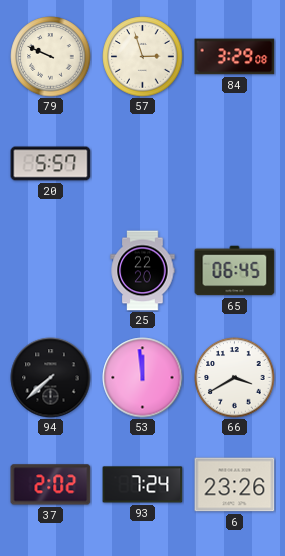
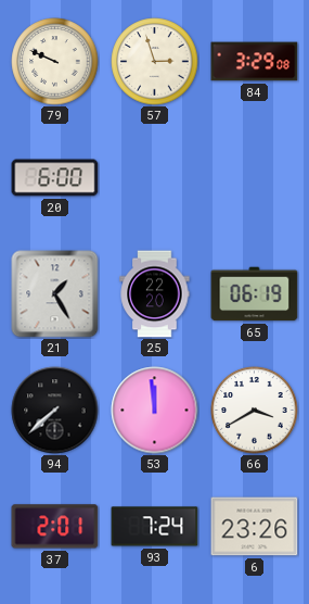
20: 5:57 -> 6:00
21: none -> 1:25
65: 06:45 -> 06:19
37: 2:02 -> 2:01
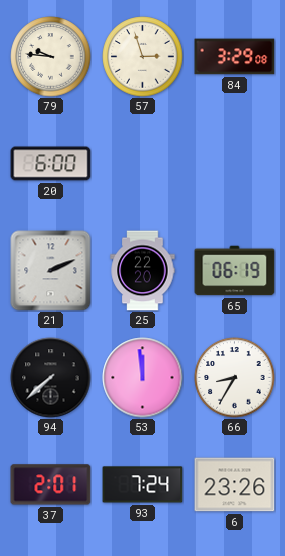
79: 9:49 -> 9:46
21: 1:25 -> 2:11
66: 3:40 -> 8:35
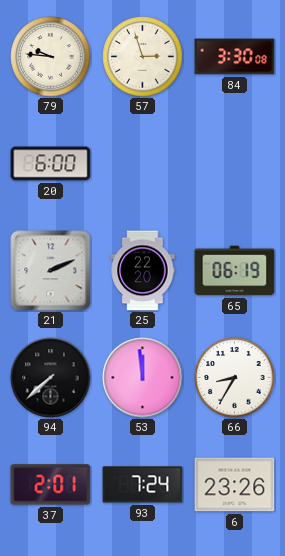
84: 3:29 -> 3:30
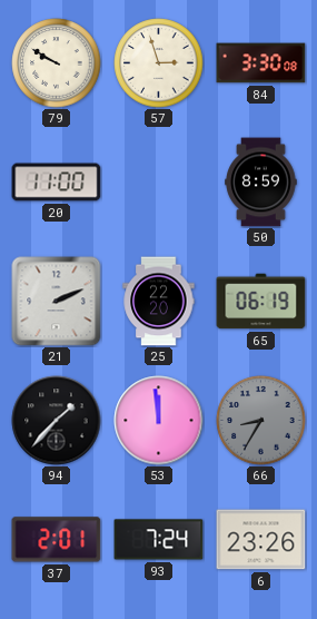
79: 9:46 -> 9:50
20: 6:00 -> 11:00
50: none -> 8:59
94: 7:38 -> 1:37
66 dial: white -> grey
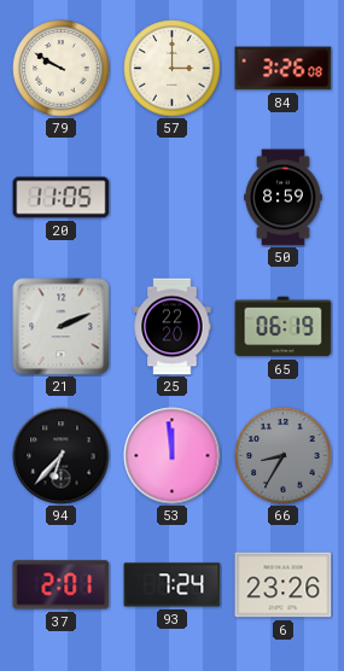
57: 2:57 -> 3:00
84: 3:30 -> 3:26
20: 11:00 -> 11:05
94: 1:37 -> 6:37
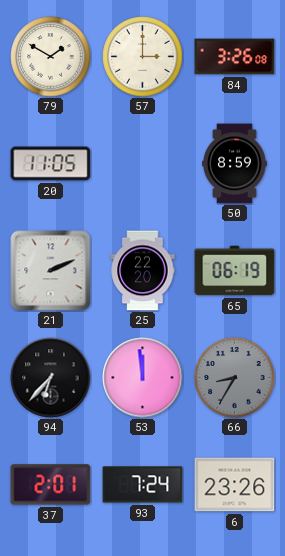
79: 9:50 -> 1:50
